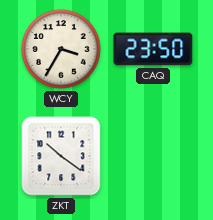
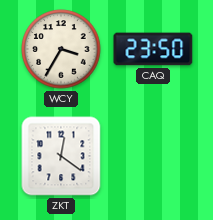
ZKT: 10:21 -> 12:21
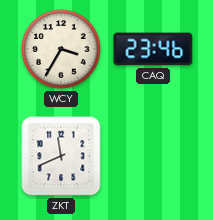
CAQ: 23:50 -> 23:46
ZKT: 12:21 -> 11:41
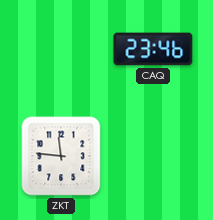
WCY: 3:35 -> none
ZKT: 11:41 -> 11:46
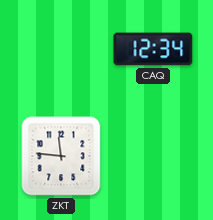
CAQ: 23:46 -> 12:34
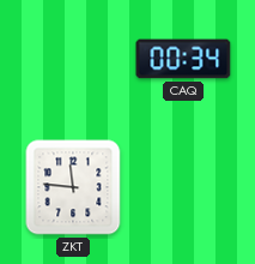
CAQ: 12:34 -> 00:34
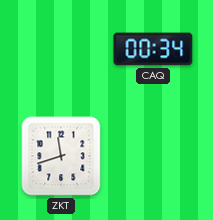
ZKT: 11:46 -> 11:42
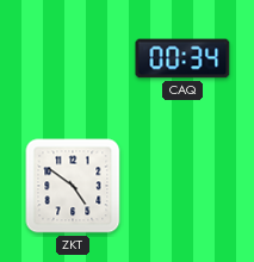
ZKT: 11:42 -> 4:51
